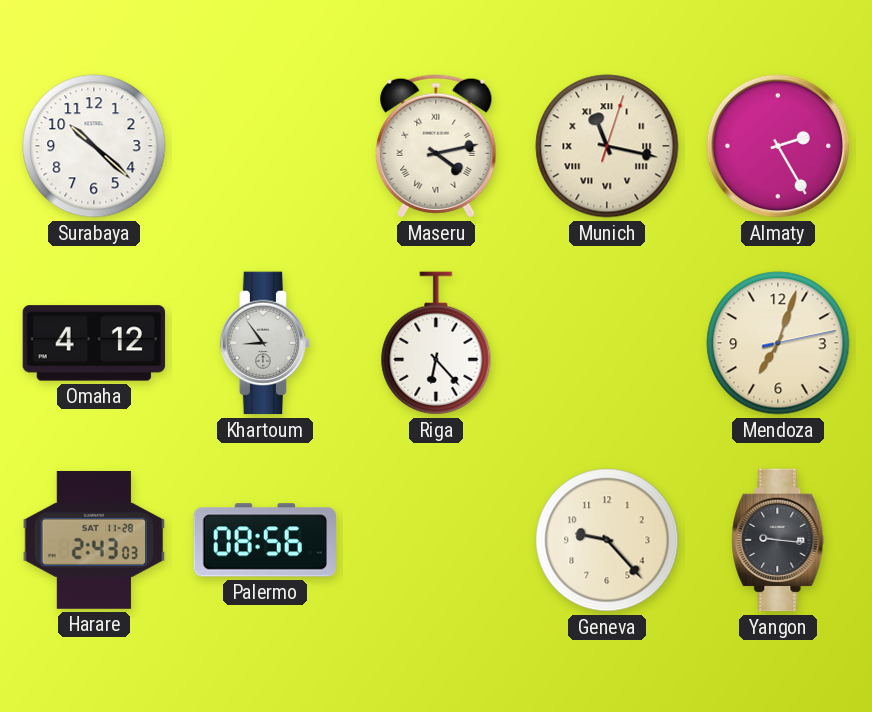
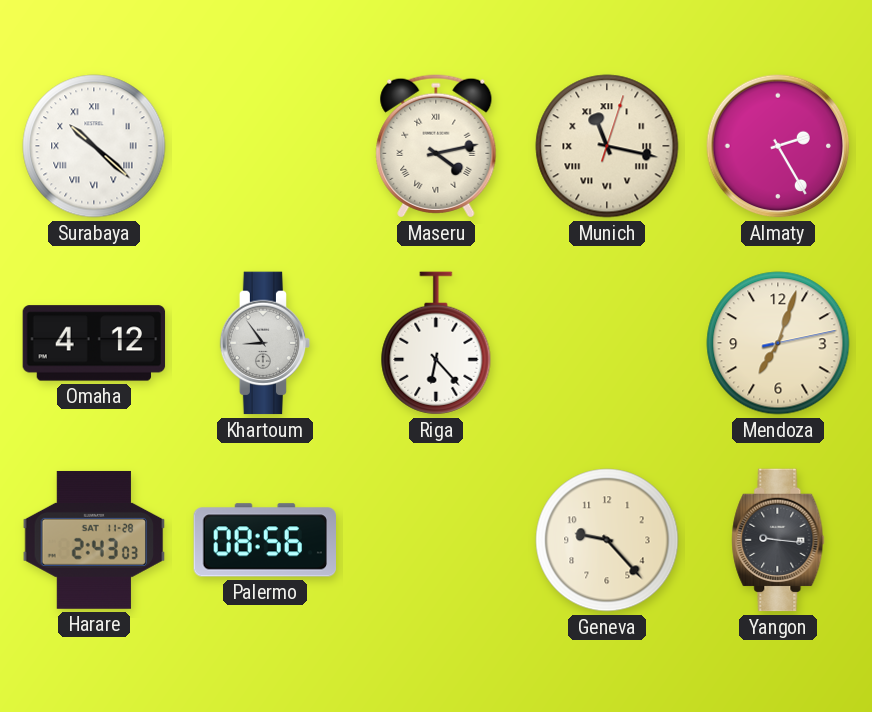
Surabaya numerals: Arabic -> Roman
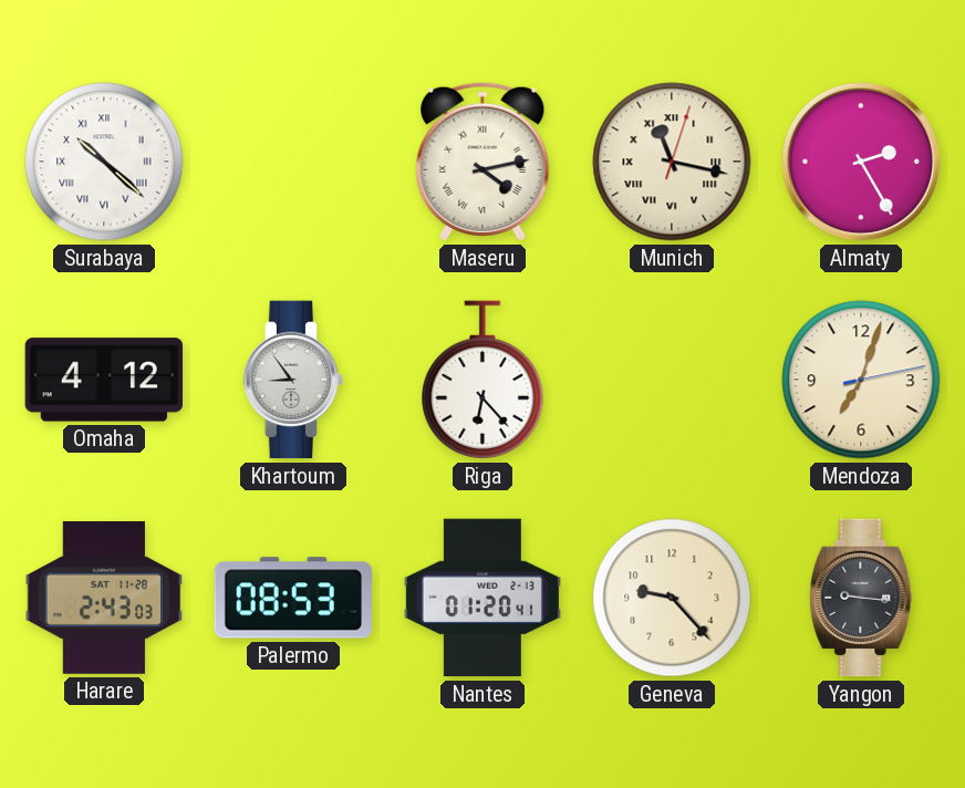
Palermo: 08:56 -> 08:53
Nantes: none -> 01:20
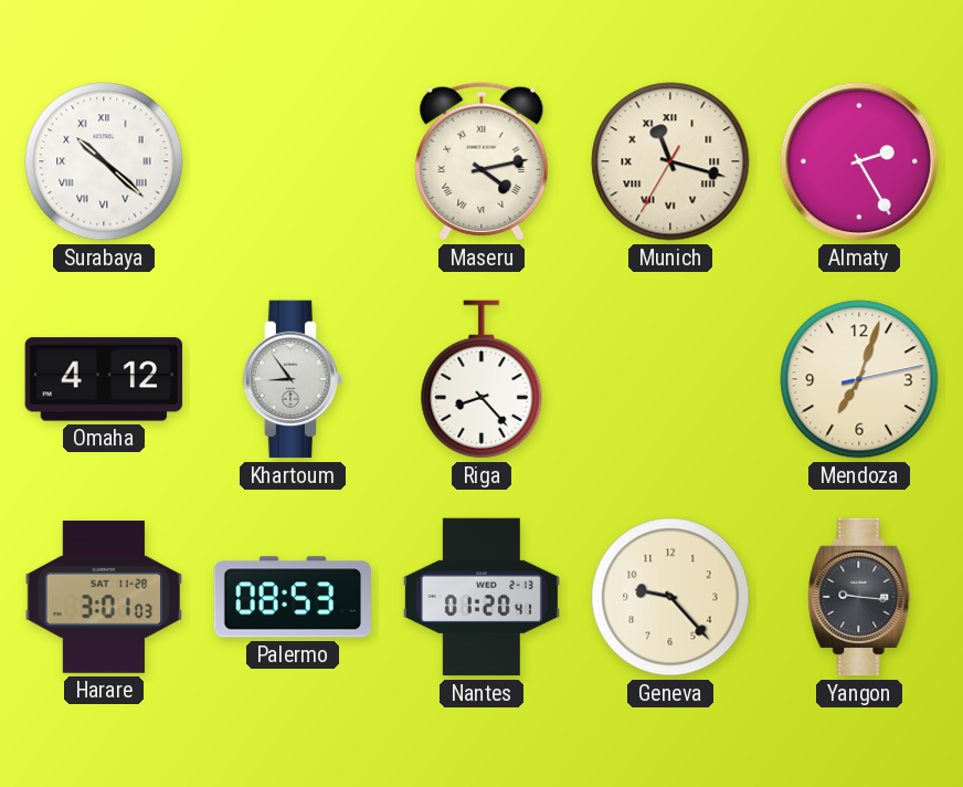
Munich: 11:17:03 -> 11:17:35
Riga: 6:23 -> 8:23
Harare: 2:43 -> 3:01
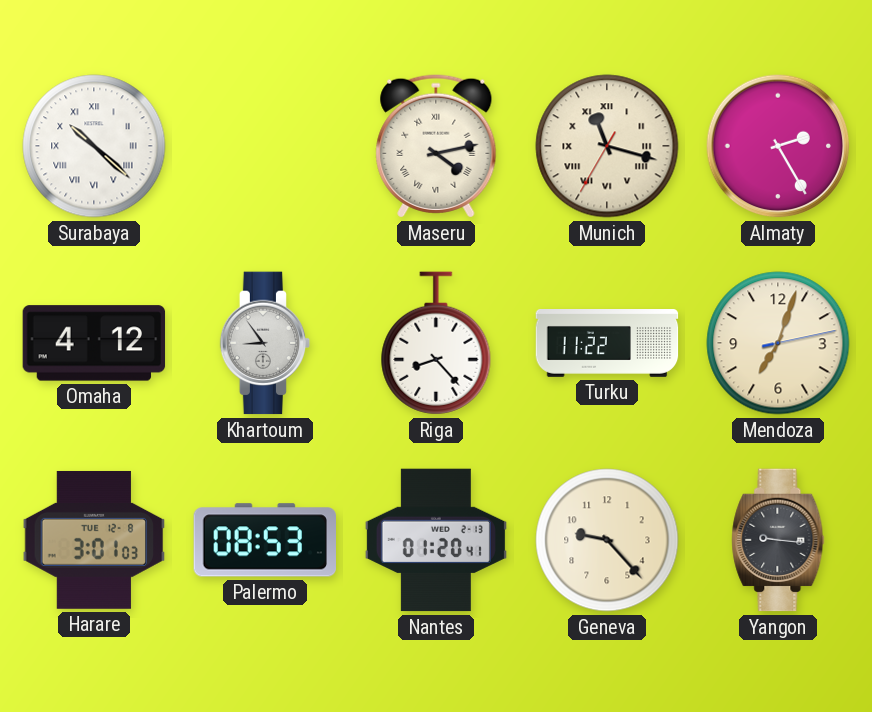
Turku: none -> 11:22
Harare date: SAT 11-28 -> TUE 12-8
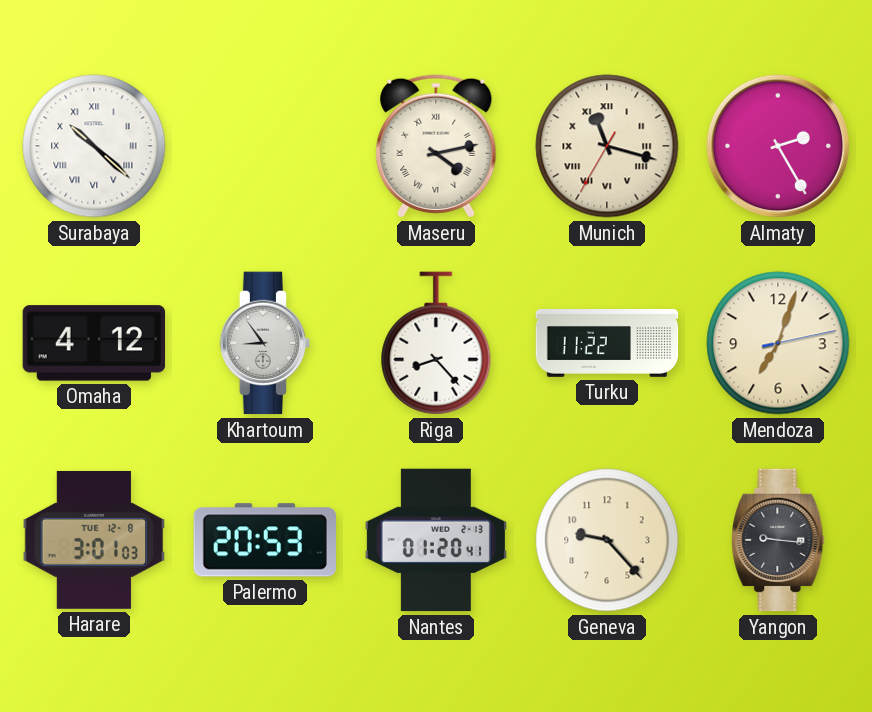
Palermo: 08:53 -> 20:53
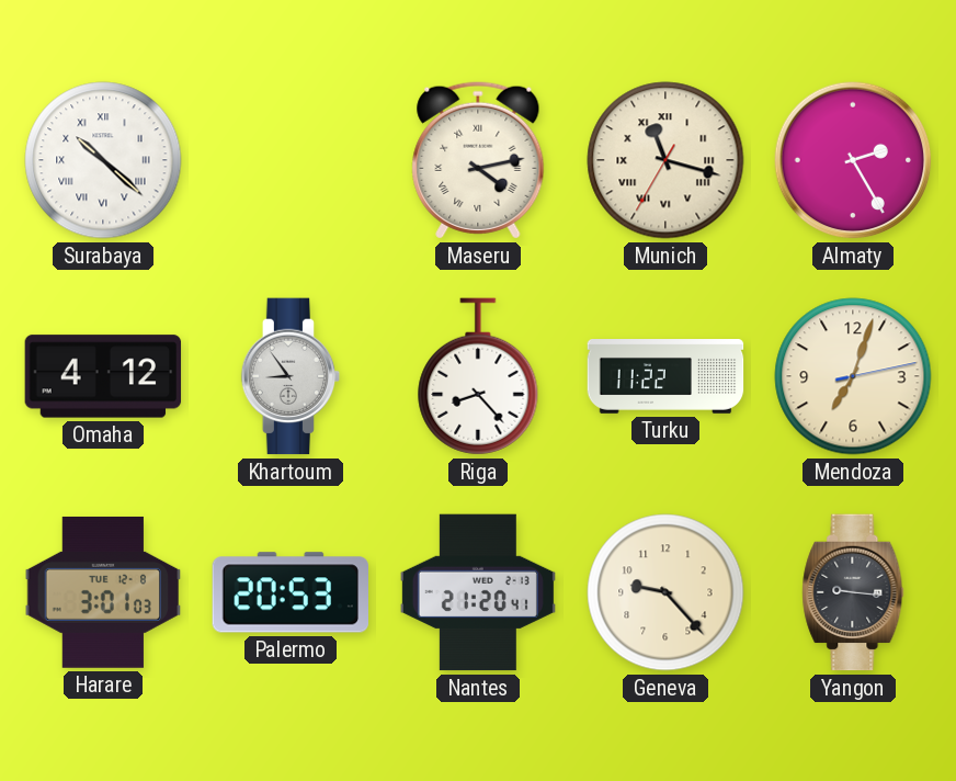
Nantes: 01:20 -> 21:20
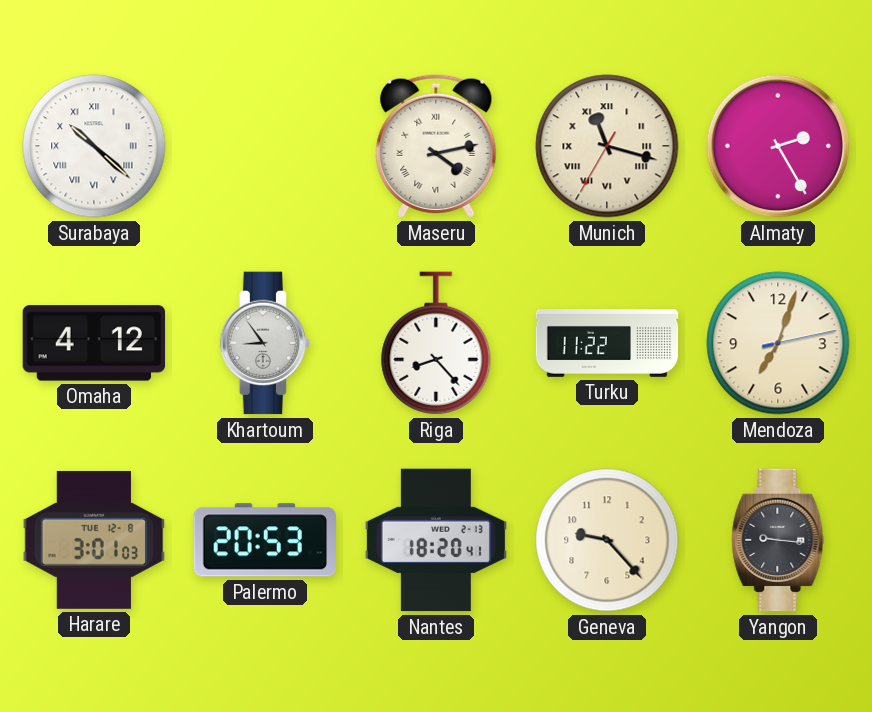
Nantes: 21:20 -> 18:20
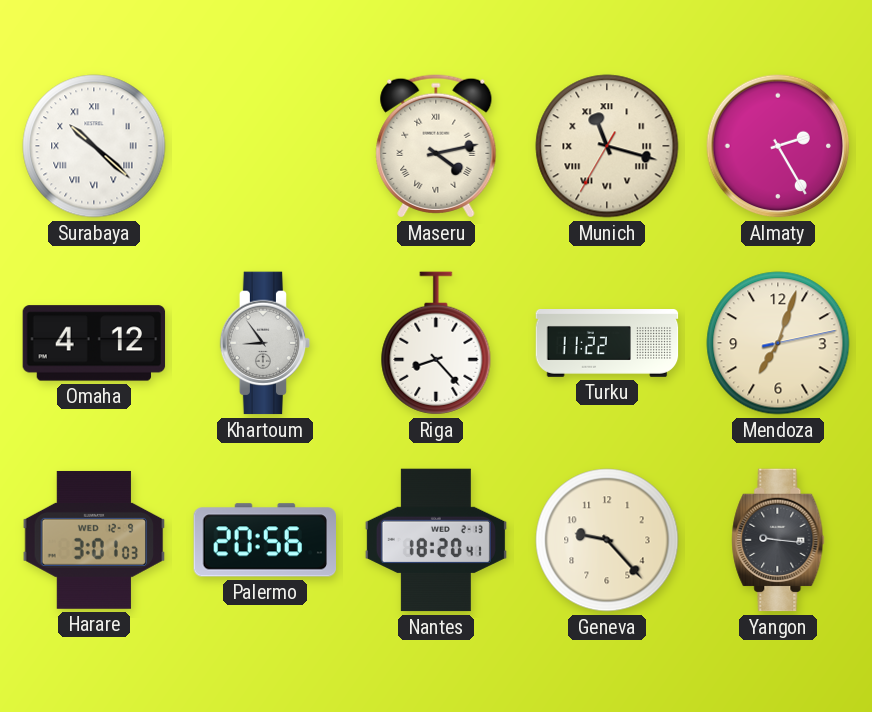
Harare date: TUE 12-8 -> WED 12-9
Palermo: 20:53 -> 20:56
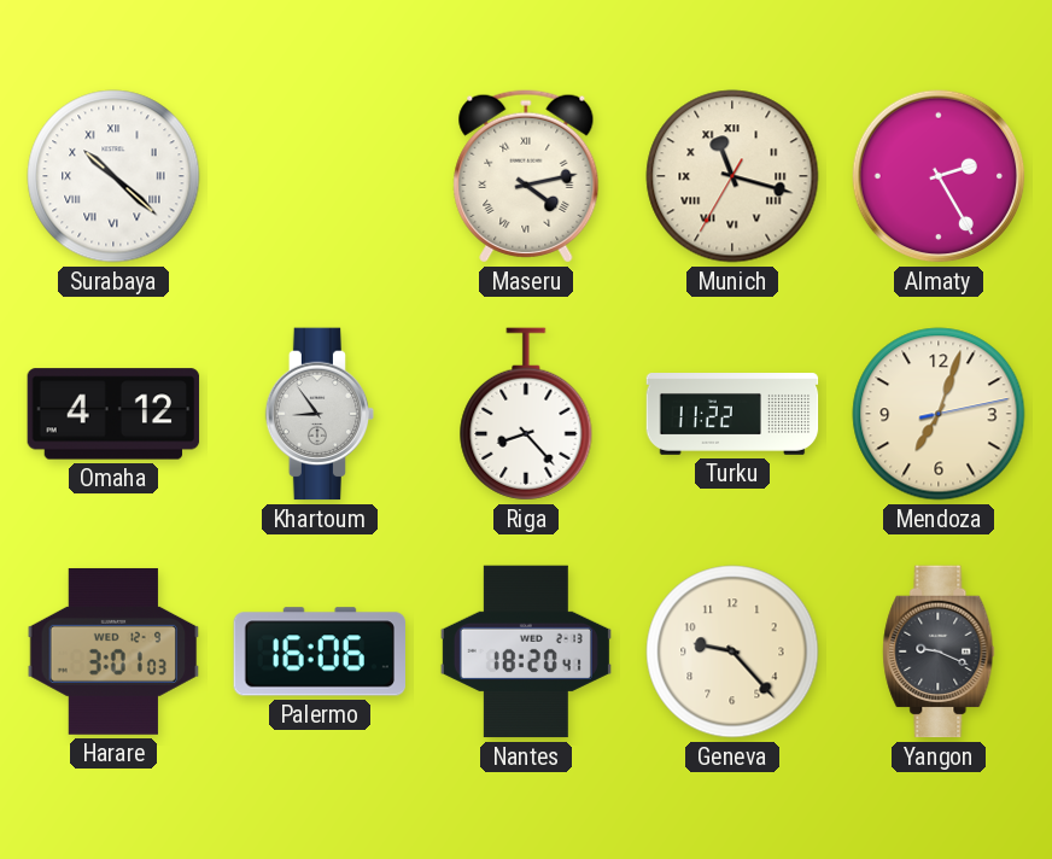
Palermo: 20:56 -> 16:06
Yangon: 9:16 -> 9:19
